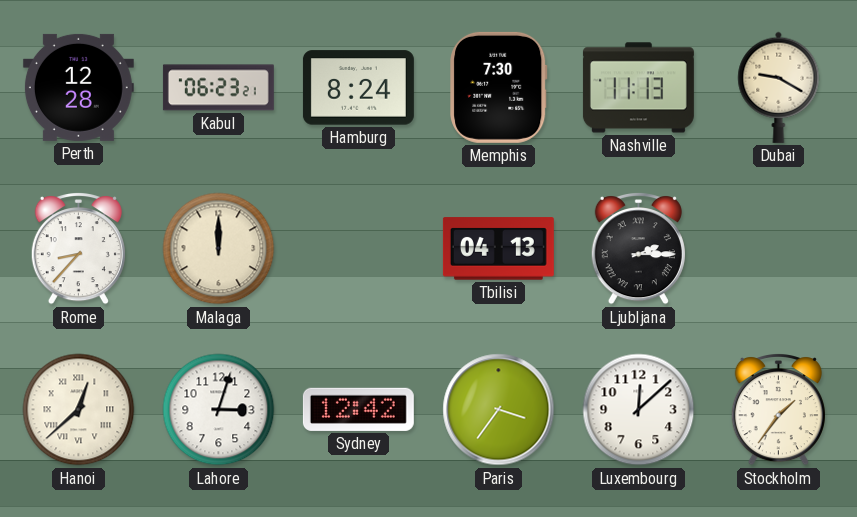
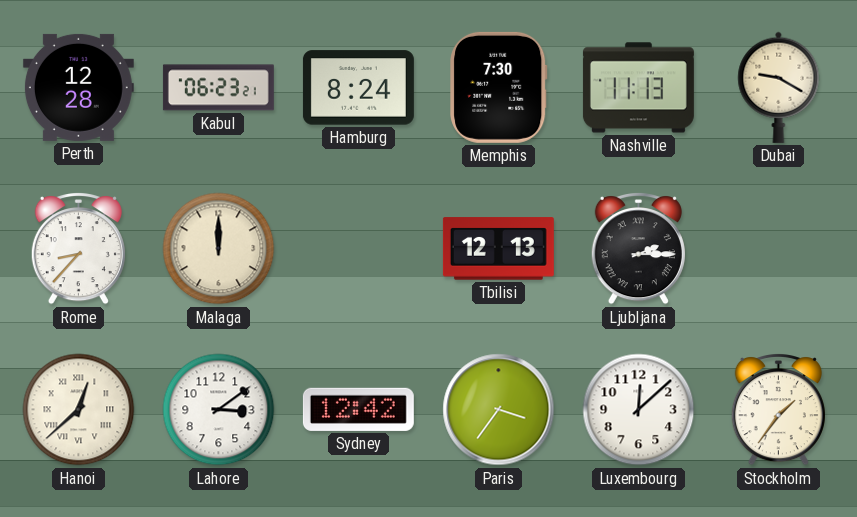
Tbilisi: 04:13 -> 12:13
Lahore: 3:03 -> 3:09
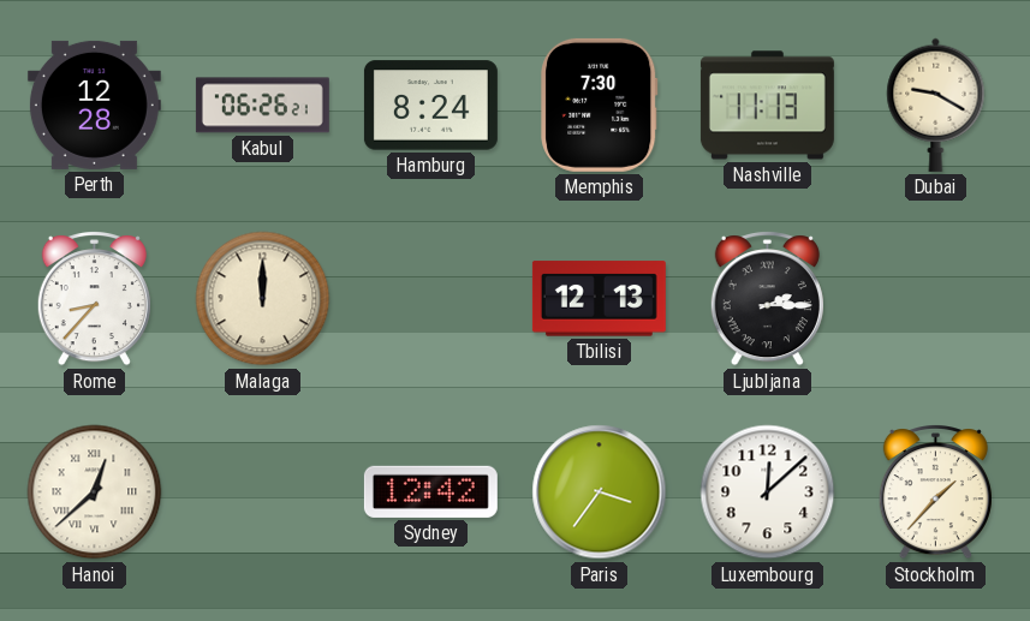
Kabul: 06:23 -> 06:26
Lahore: 3:09 -> none
Stockholm: 1:36 -> 1:37
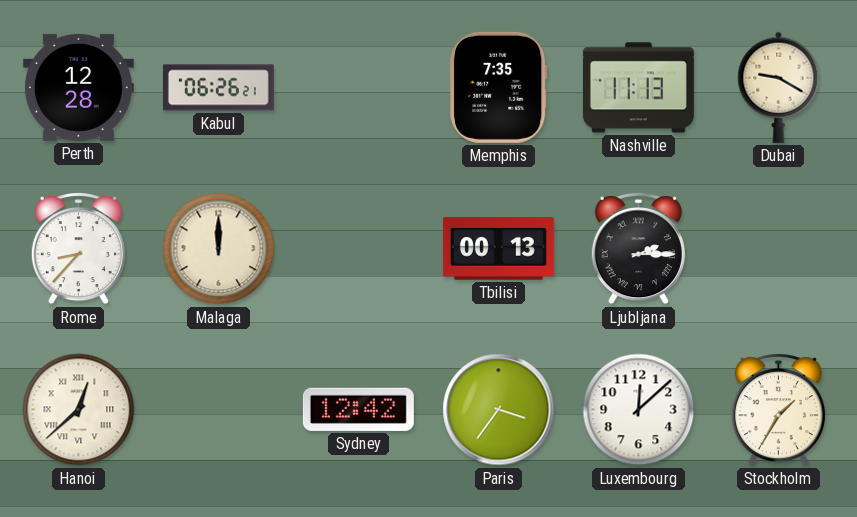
Hamburg: 8:24 -> none
Memphis: 7:30 -> 7:35
Tbilisi: 12:13 -> 00:13
Stockholm: 1:37 -> 1:35
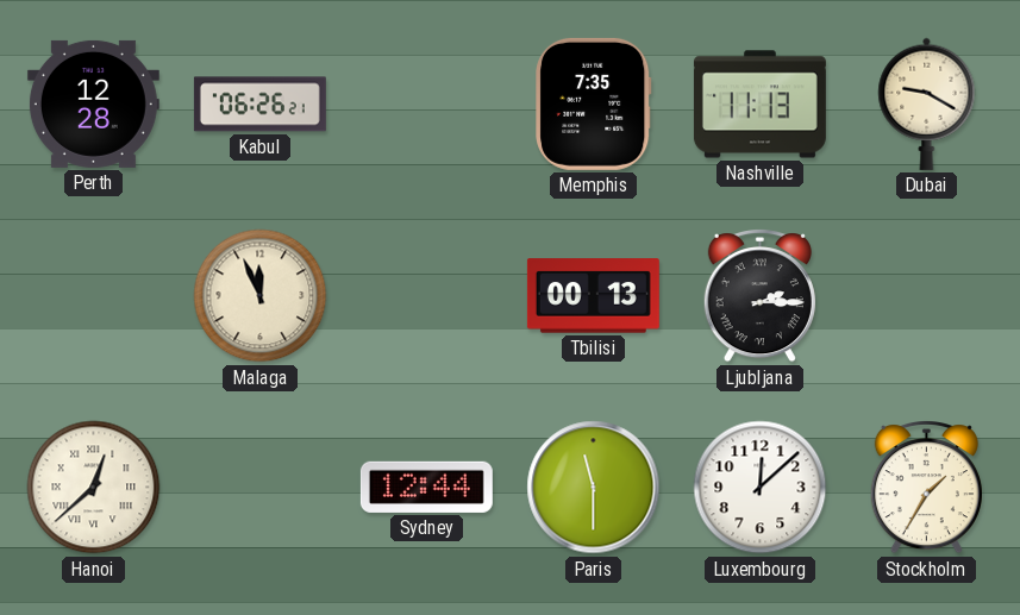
Rome: 8:37 -> none
Malaga: 12:00 -> 11:56
Sydney: 12:42 -> 12:44
Paris: 3:36 -> 11:30
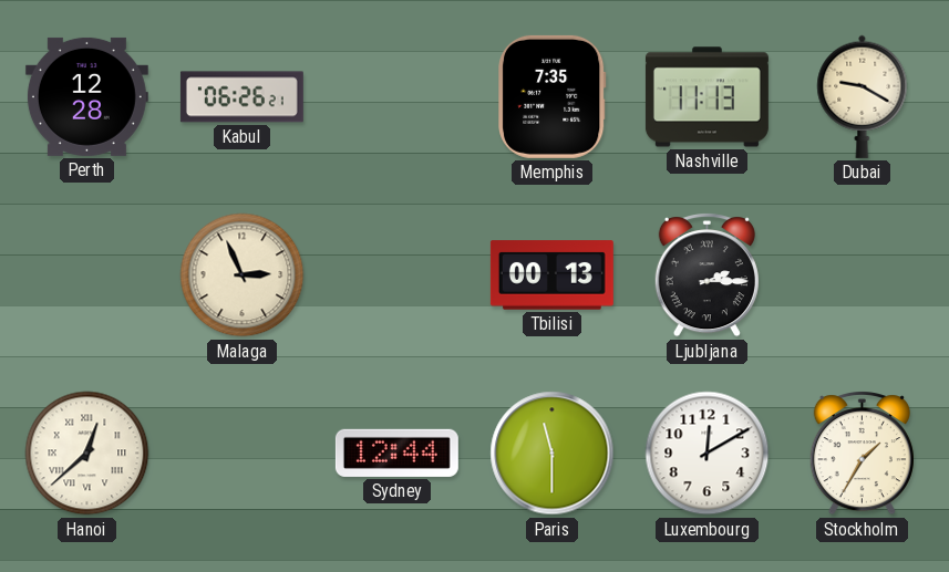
Malaga: 11:56 -> 2:56
Luxembourg: 12:08 -> 12:10
